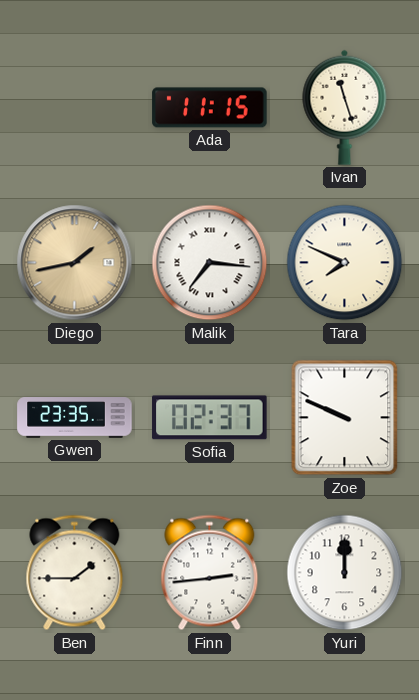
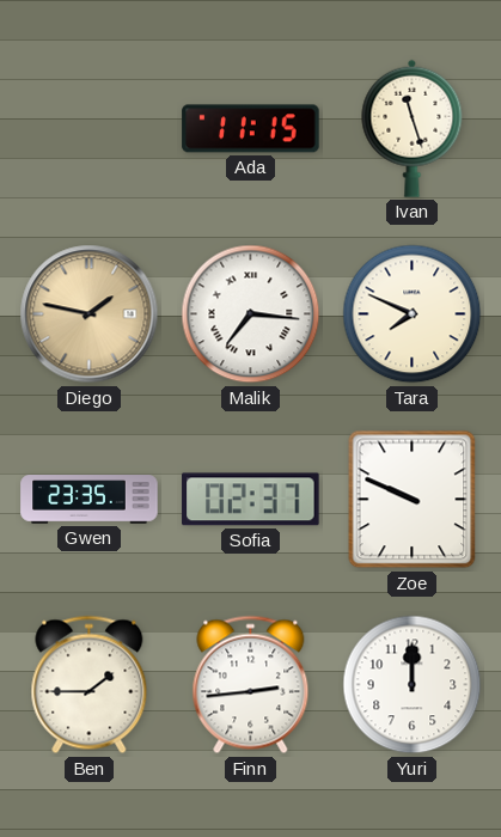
Diego: 1:43 -> 1:47
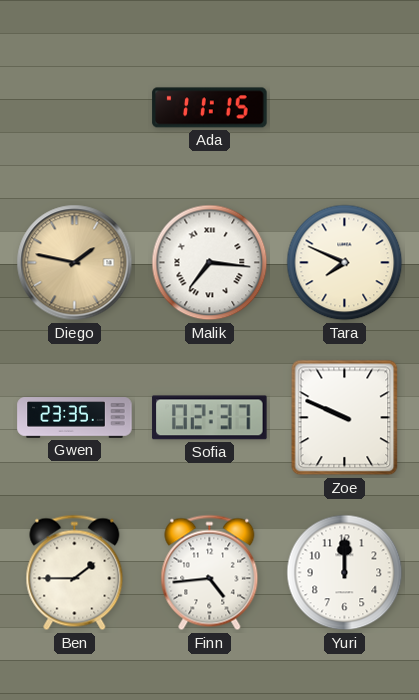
Ivan: 11:27 -> none
Finn: 2:44 -> 4:44
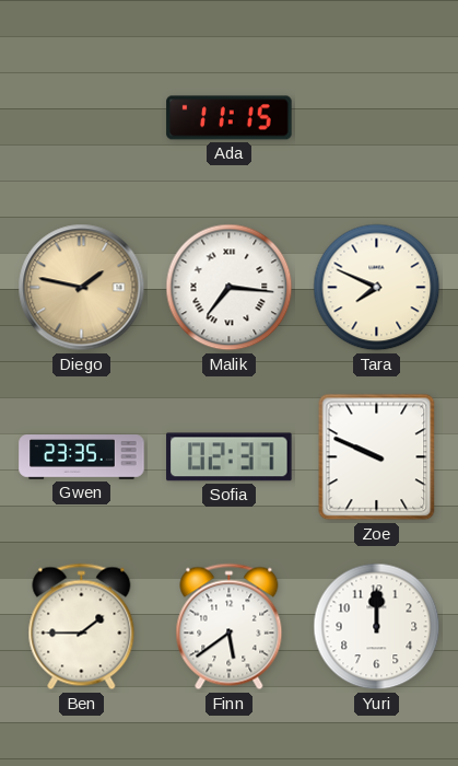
Finn: 4:44 -> 5:39
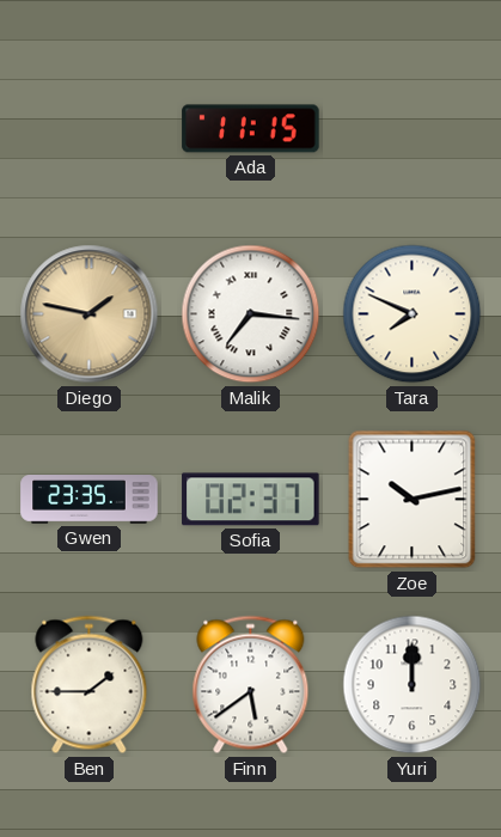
Zoe: 9:49 -> 10:13
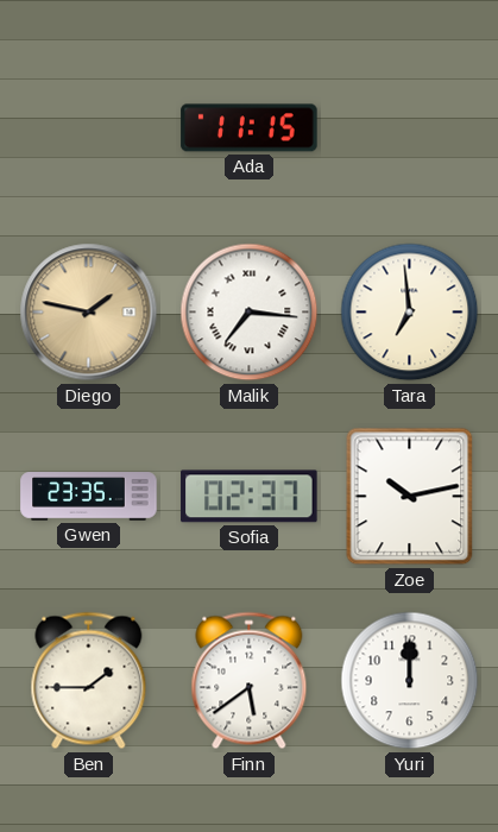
Tara: 7:49 -> 6:59
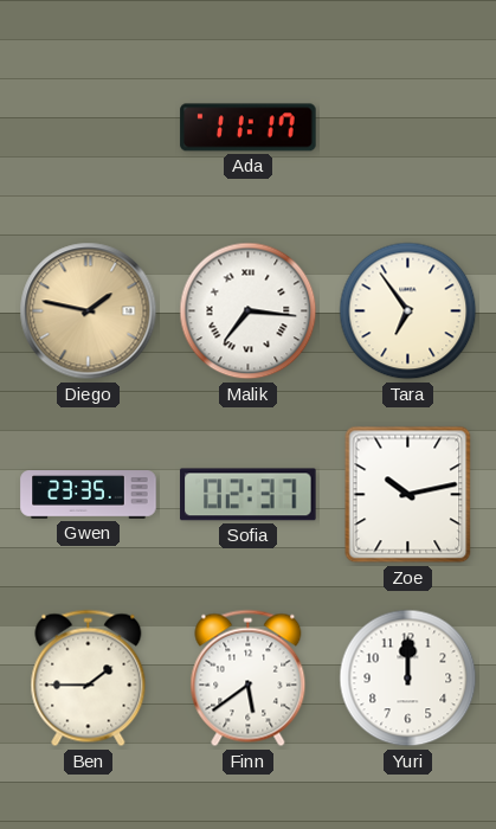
Ada: 11:15 -> 11:17
Tara: 6:59 -> 6:54
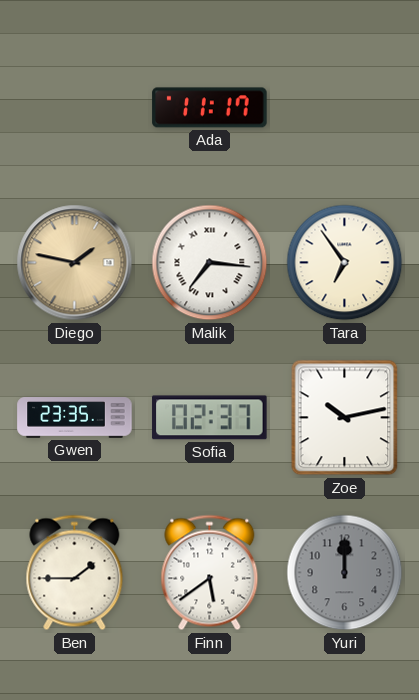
Yuri dial: white -> grey
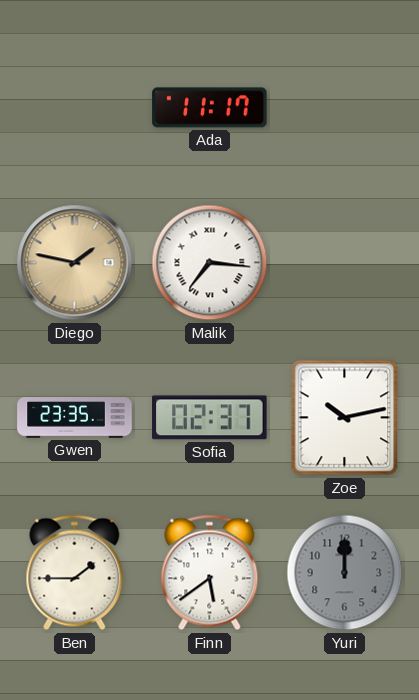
Tara: 6:54 -> none
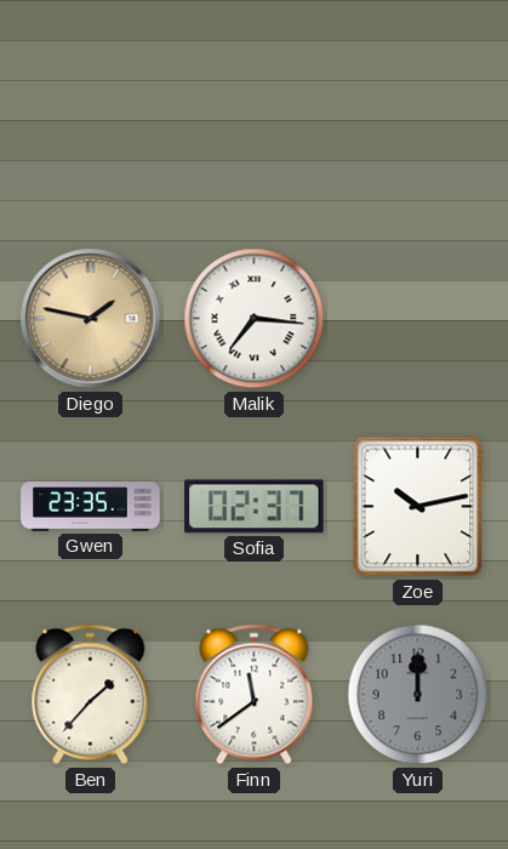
Ada: 11:17 -> none
Ben: 1:45 -> 1:37
Finn: 5:39 -> 11:39
